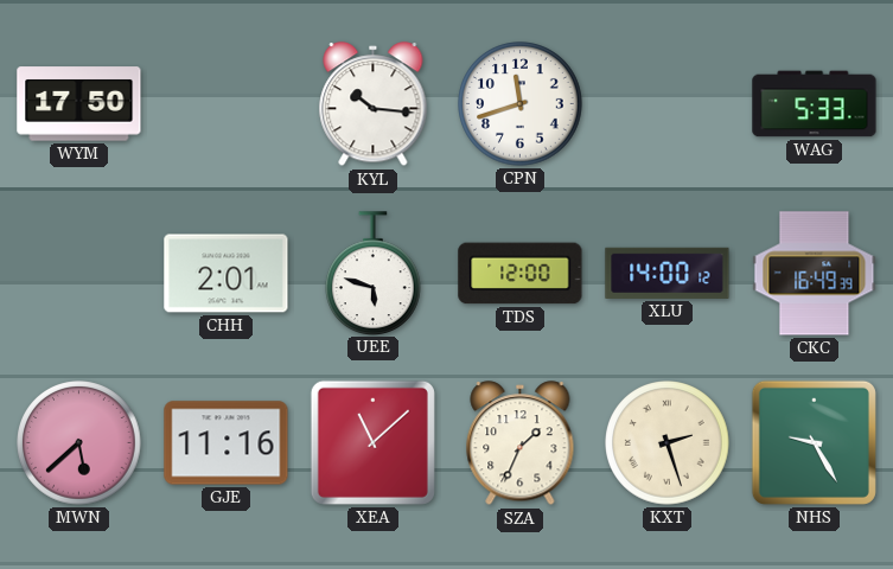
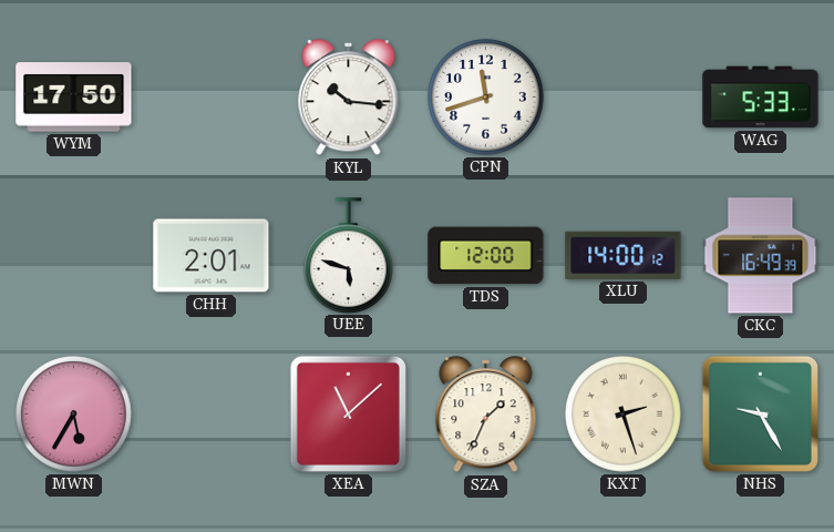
MWN: 5:38 -> 5:35
GJE: 11:16 -> none
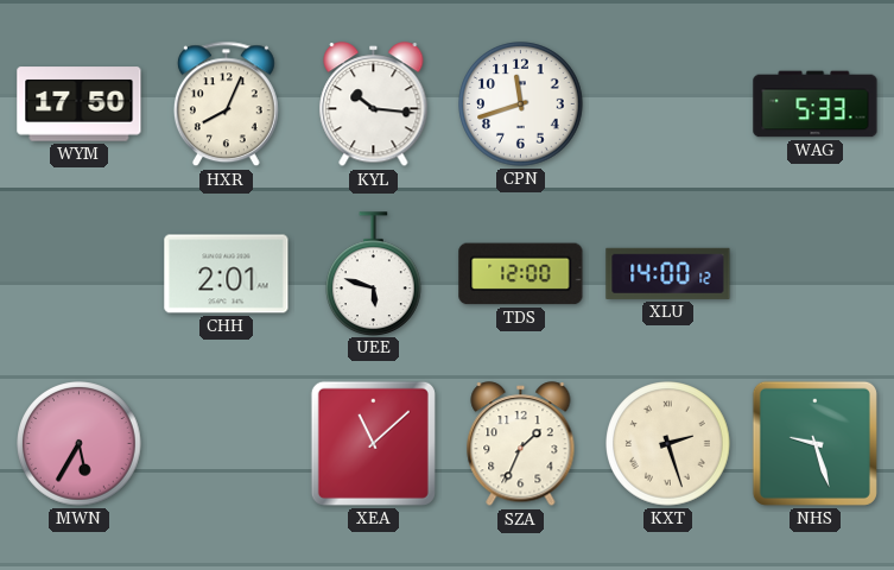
HXR: none -> 8:04
CKC: 16:49 -> none
NHS: 9:25 -> 9:27
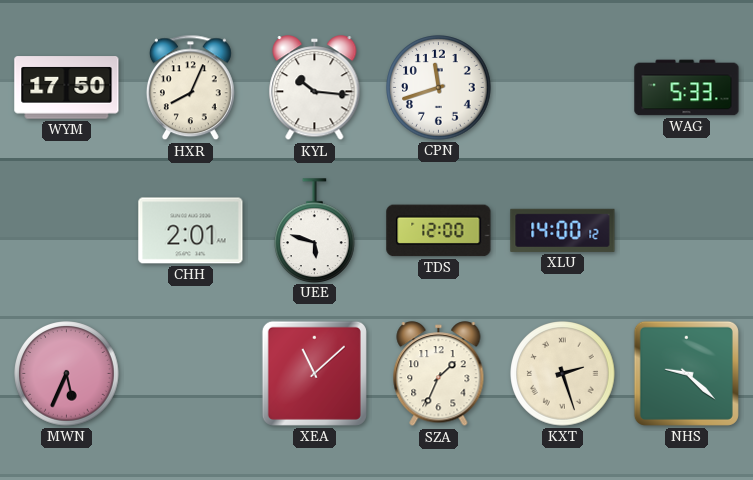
MWN: 5:35 -> 5:34
NHS: 9:27 -> 9:22
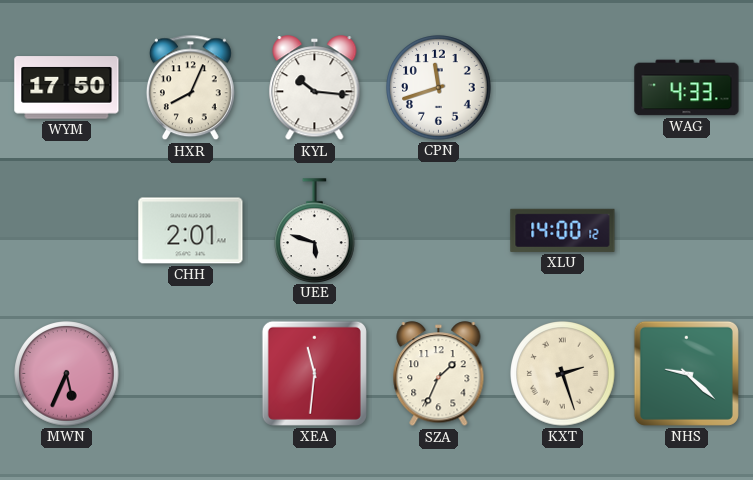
WAG: 5:33 -> 4:33
TDS: 12:00 -> none
XEA: 11:08 -> 11:31
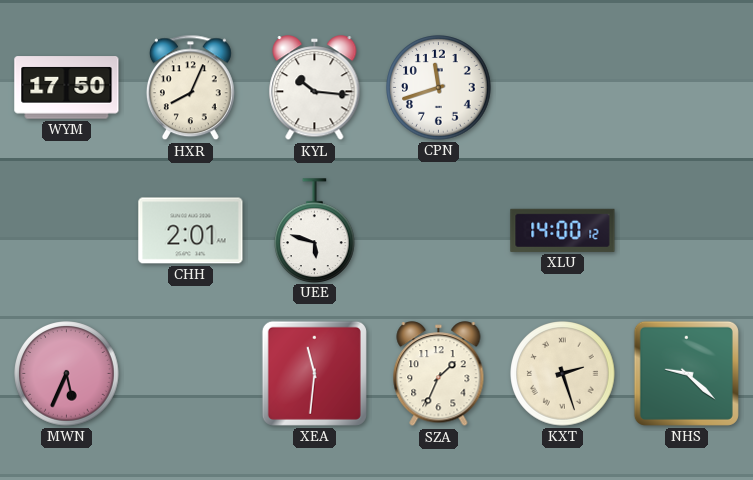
WAG: 4:33 -> none
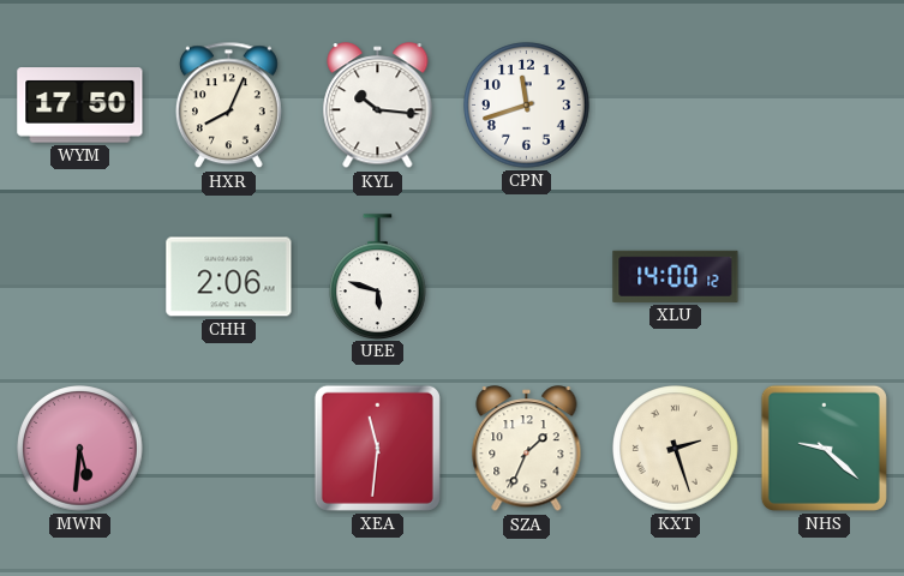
CHH: 2:01 -> 2:06
MWN: 5:34 -> 5:31
